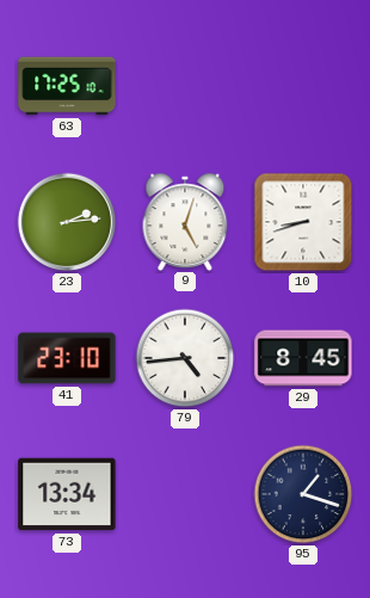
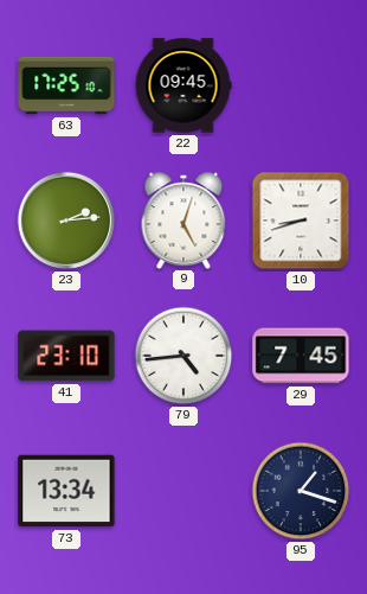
22: none -> 09:45
29: 8:45 -> 7:45
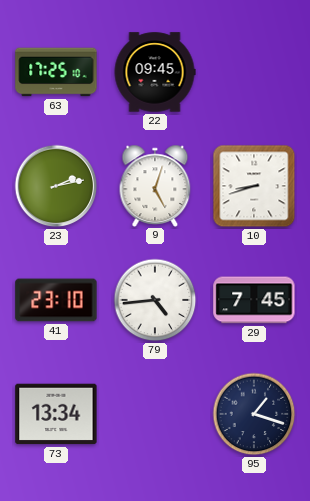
23: 2:14 -> 2:13
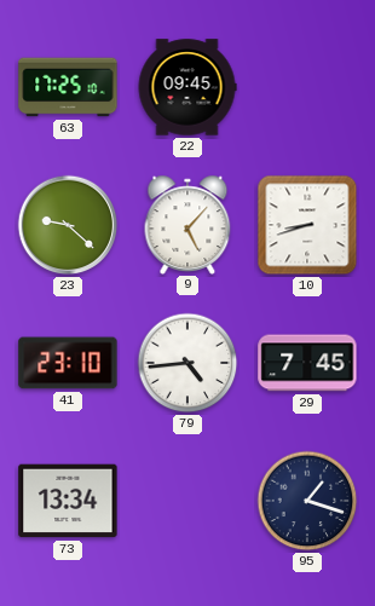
23: 2:13 -> 9:22
9: 5:03 -> 5:07
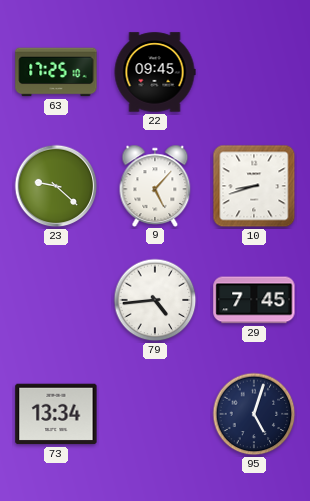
41: 23:10 -> none
95: 1:18 -> 5:03
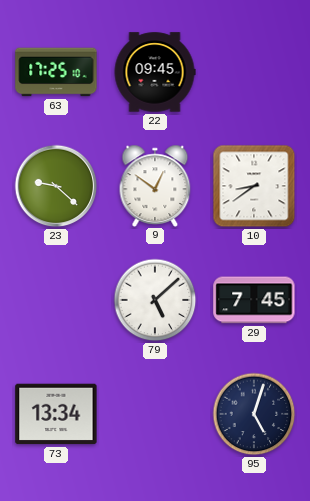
9: 5:07 -> 12:51
10: 8:42 -> 8:39
79: 4:44 -> 5:08
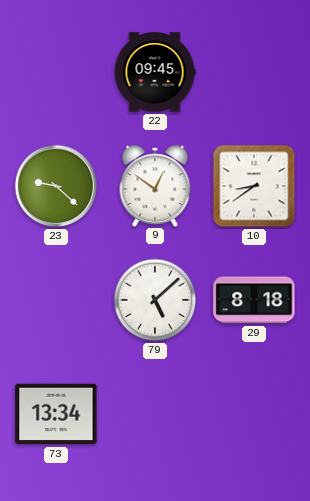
63: 17:25 -> none
29: 7:45 -> 8:18
95: 5:03 -> none
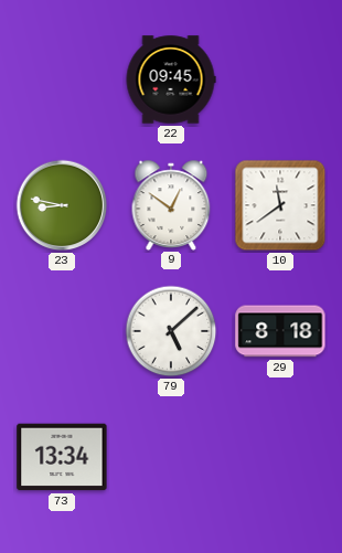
23: 9:22 -> 8:47
10: 8:39 -> 11:39
